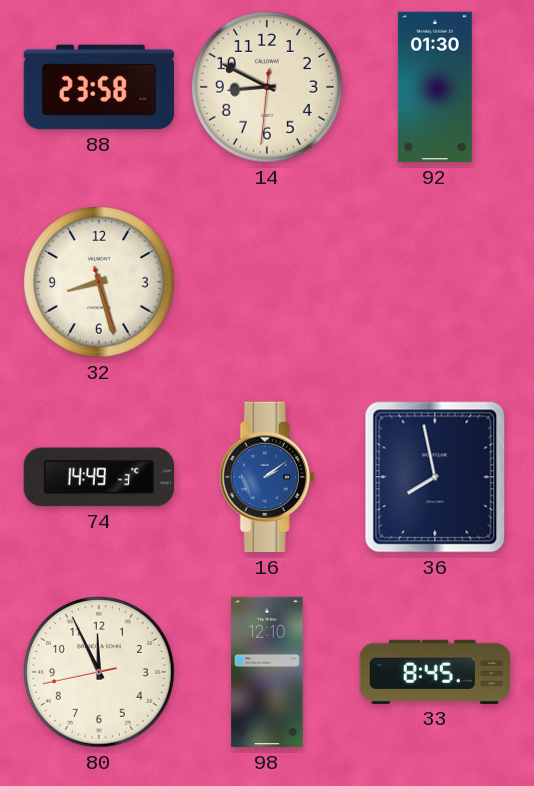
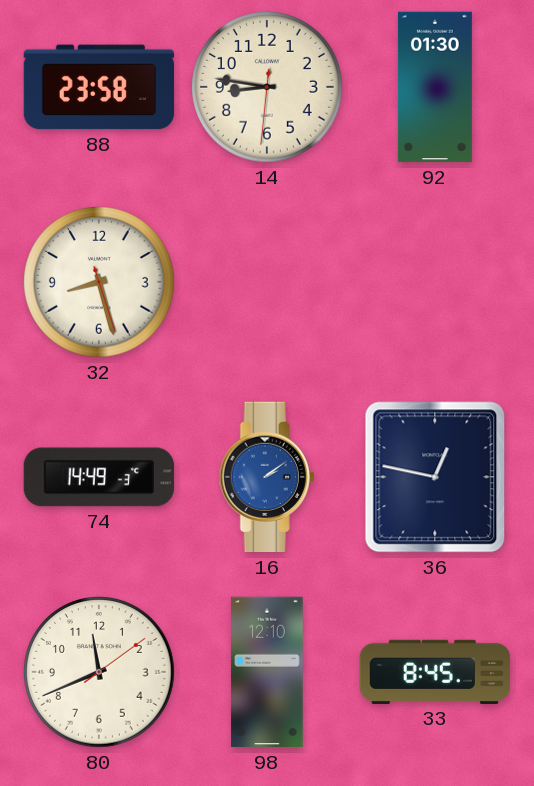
14: 8:49 -> 8:46
36: 7:58 -> 12:47
80: 11:55 -> 11:41
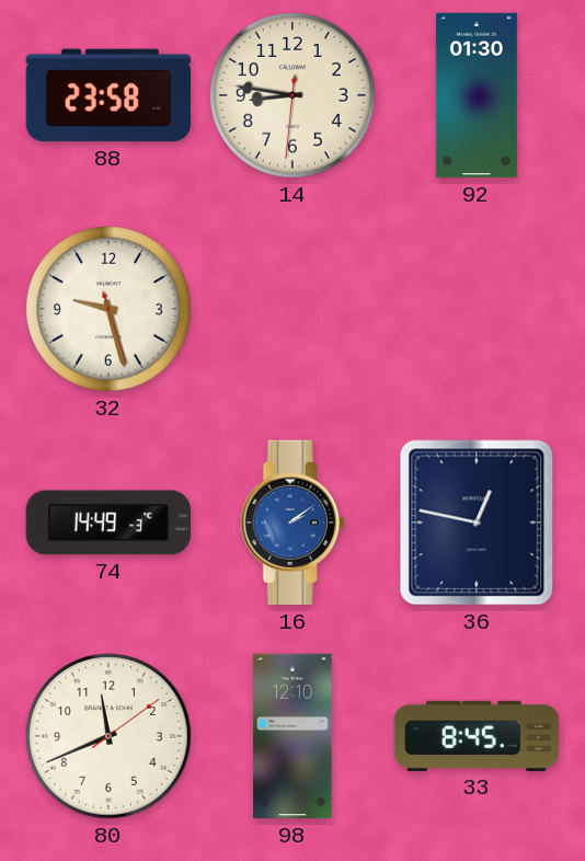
32: 8:27 -> 9:27
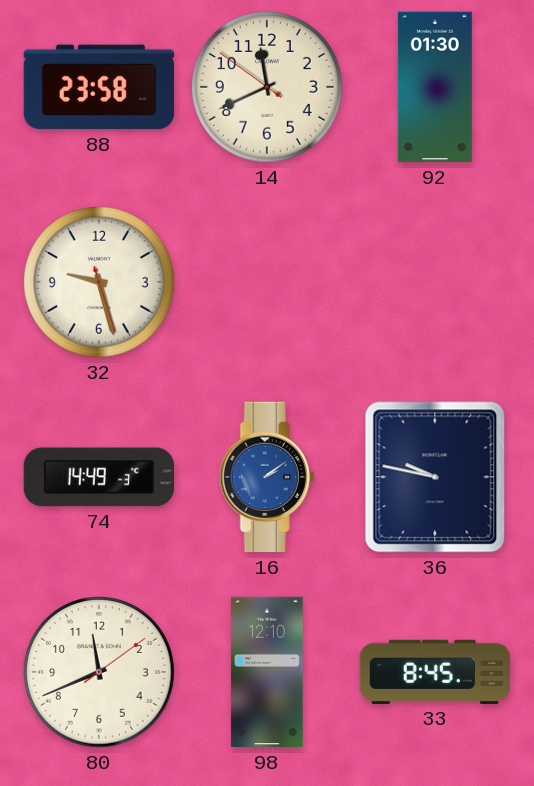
14: 8:46 -> 11:40
36: 12:47 -> 9:47
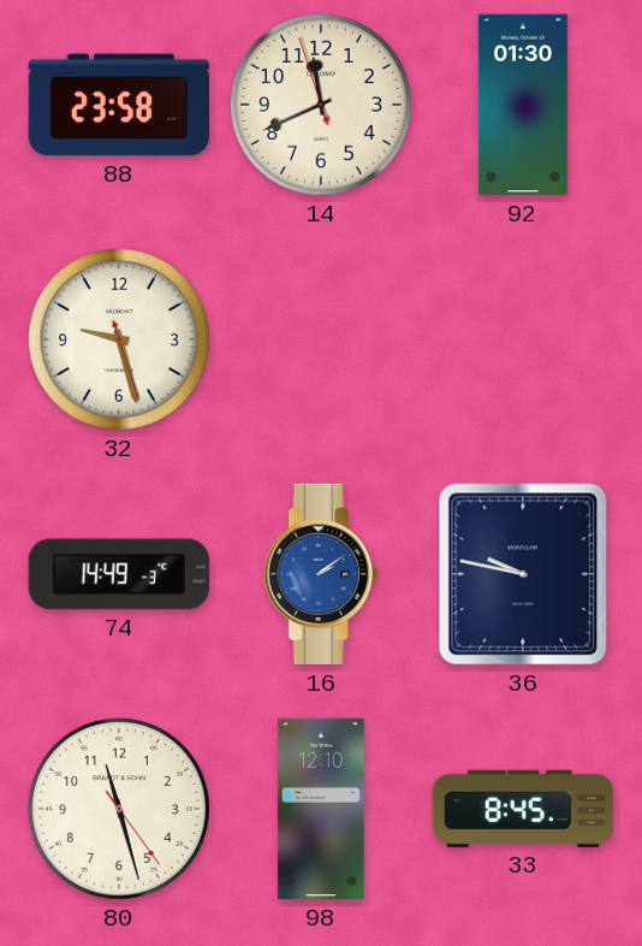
14: 11:40:51 -> 11:40:57
80: 11:41 -> 11:27
